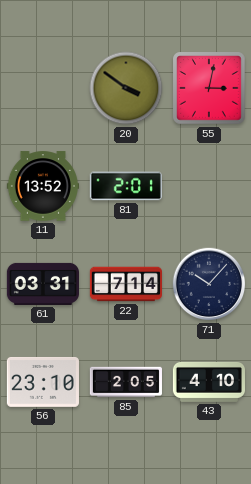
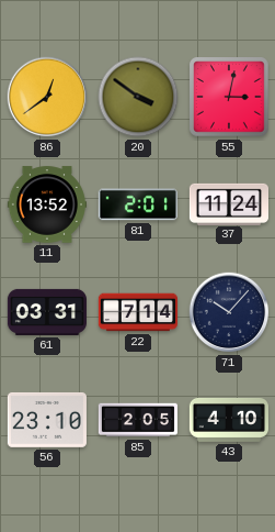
86: none -> 12:39
37: none -> 11:24
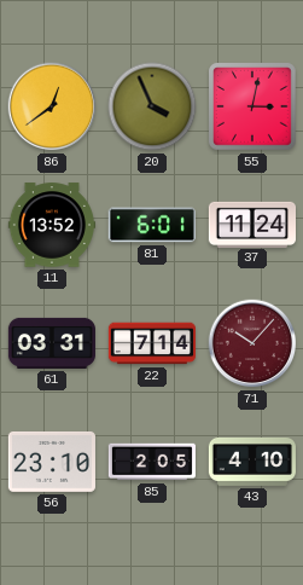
20: 3:51 -> 3:56
81: 2:01 -> 6:01
71 dial: navy -> burgundy
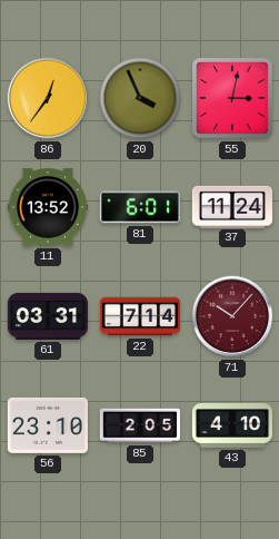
86: 12:39 -> 12:36
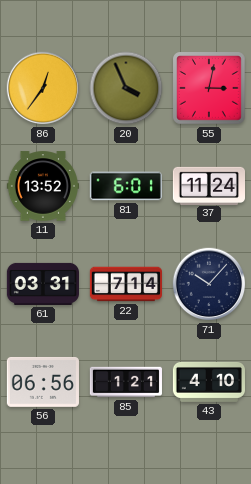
71 dial: burgundy -> navy
56: 23:10 -> 06:56
85: 2:05 -> 1:21
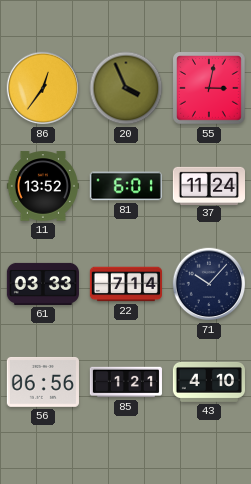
61: 03:31 -> 03:33
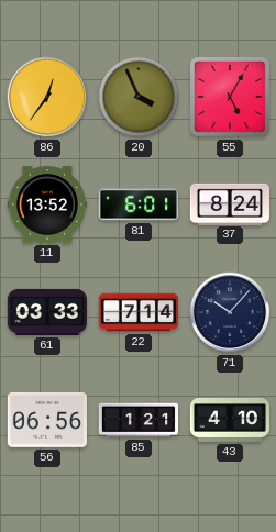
55: 3:02 -> 5:05
37: 11:24 -> 8:24
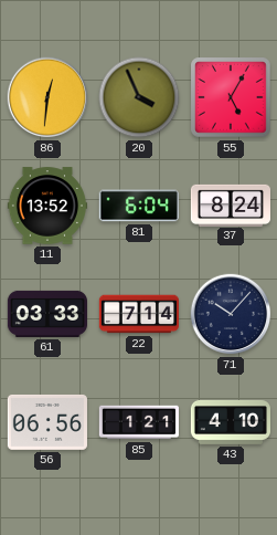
86: 12:36 -> 12:31
81: 6:01 -> 6:04
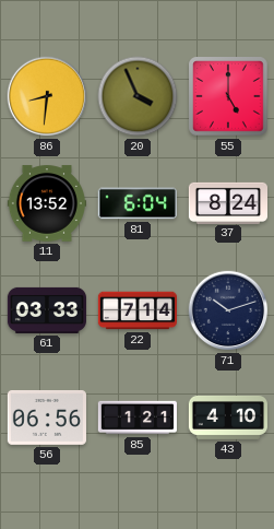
86: 12:31 -> 8:31
55: 5:05 -> 5:00
71: 10:07 -> 10:12
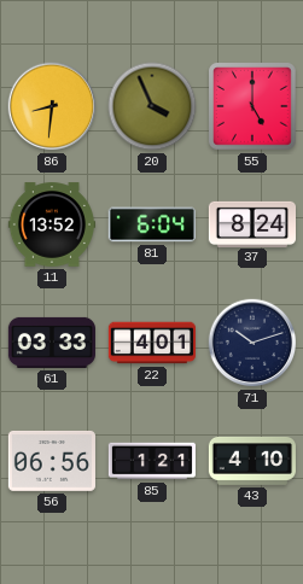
22: 7:14 -> 4:01
